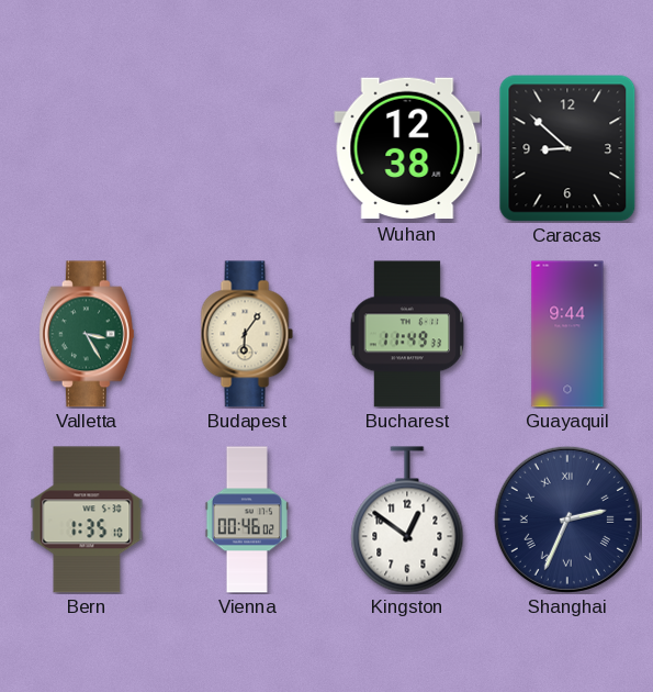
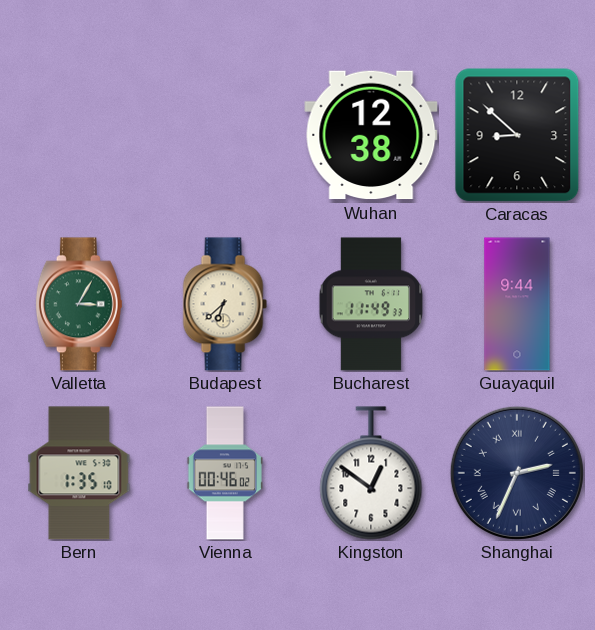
Valletta: 3:25 -> 3:05
Budapest: 6:06 -> 6:38
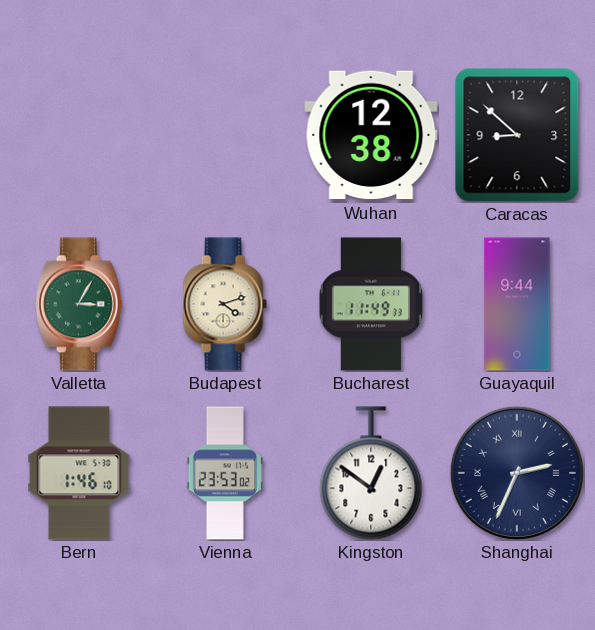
Budapest: 6:38 -> 4:12
Bern: 1:35 -> 1:46
Vienna: 00:46 -> 23:53
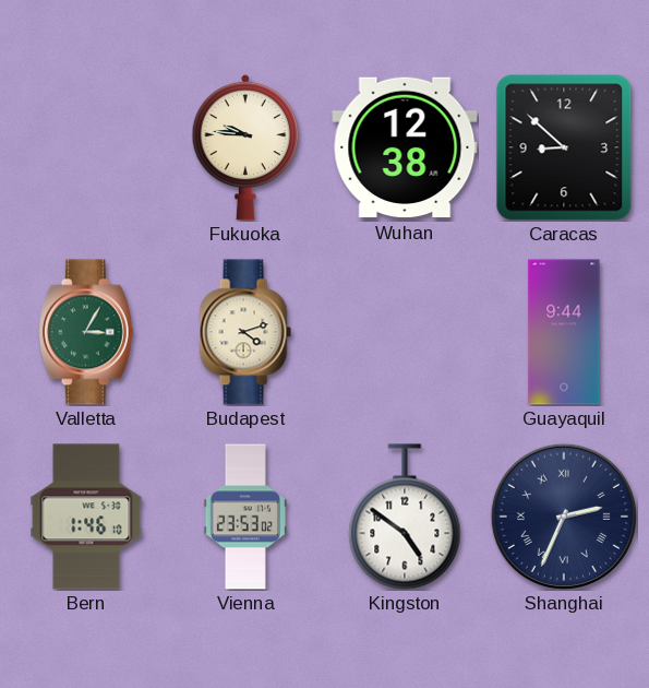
Fukuoka: none -> 9:46
Bucharest: 11:49 -> none
Kingston: 12:51 -> 4:51
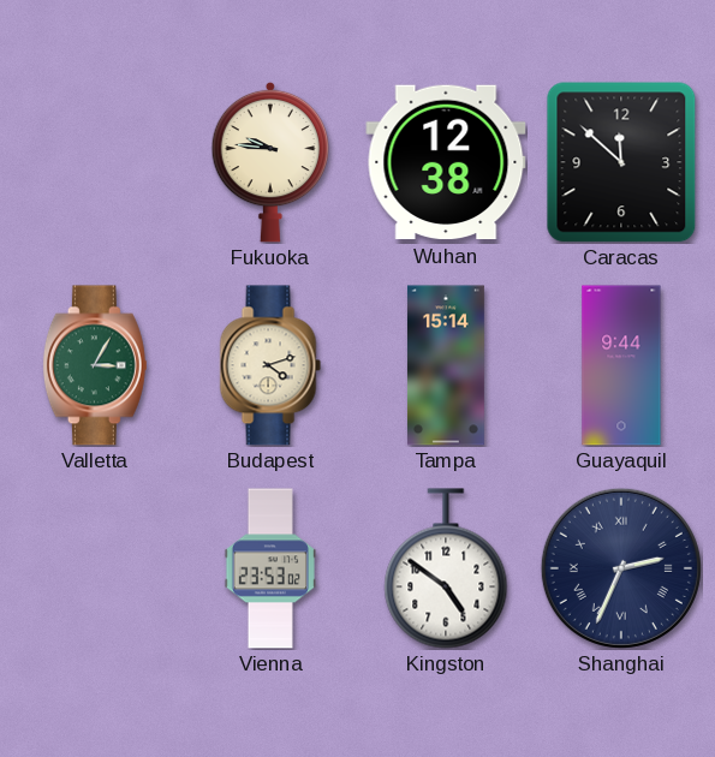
Caracas: 8:52 -> 11:52
Tampa: none -> 15:14
Bern: 1:46 -> none
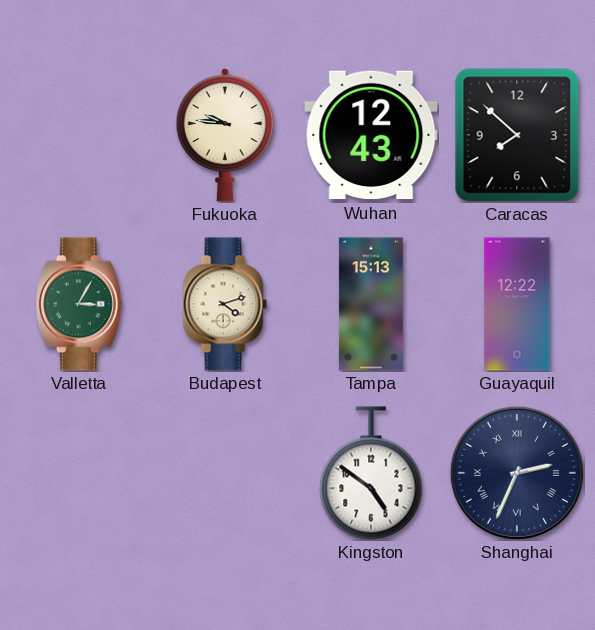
Wuhan: 12:38 -> 12:43
Caracas: 11:52 -> 7:52
Tampa: 15:14 -> 15:13
Guayaquil: 9:44 -> 12:22
Vienna: 23:53 -> none
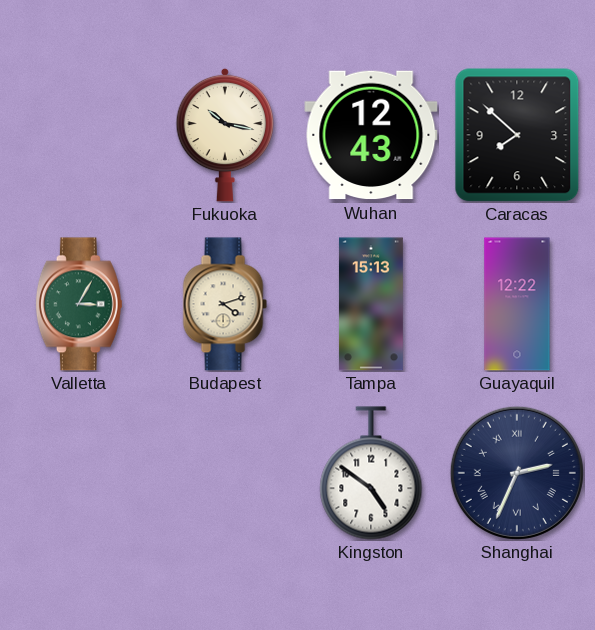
Fukuoka: 9:46 -> 10:17
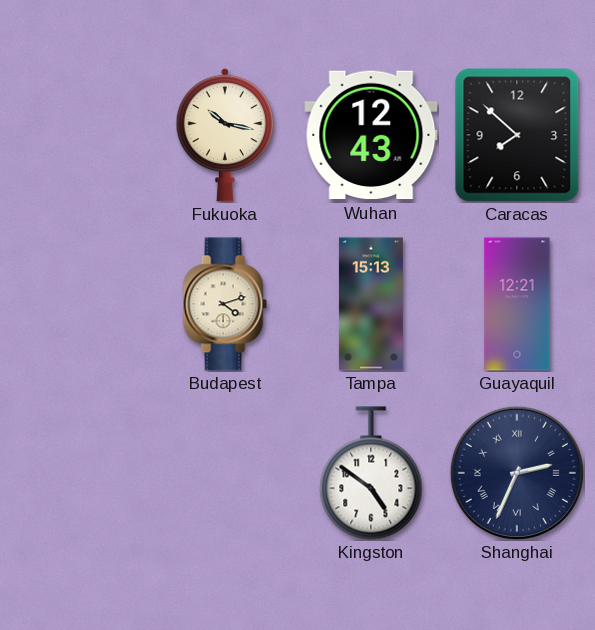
Valletta: 3:05 -> none
Guayaquil: 12:22 -> 12:21
